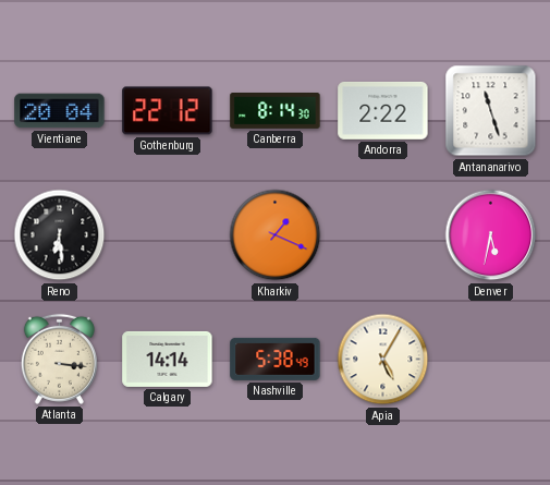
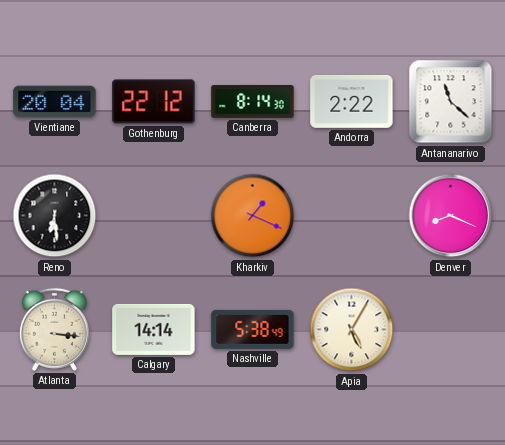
Antananarivo: 11:27 -> 11:22
Denver: 5:32 -> 8:19
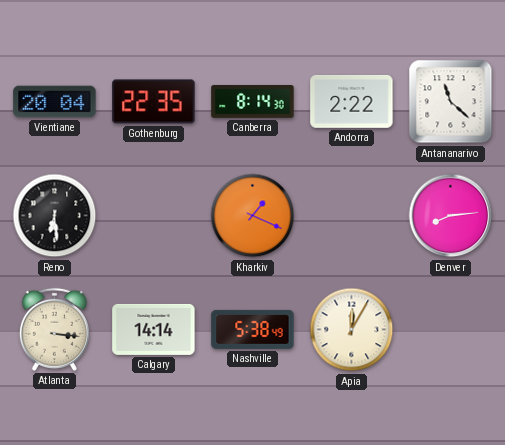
Gothenburg: 22:12 -> 22:35
Denver: 8:19 -> 8:14
Apia: 5:05 -> 12:05
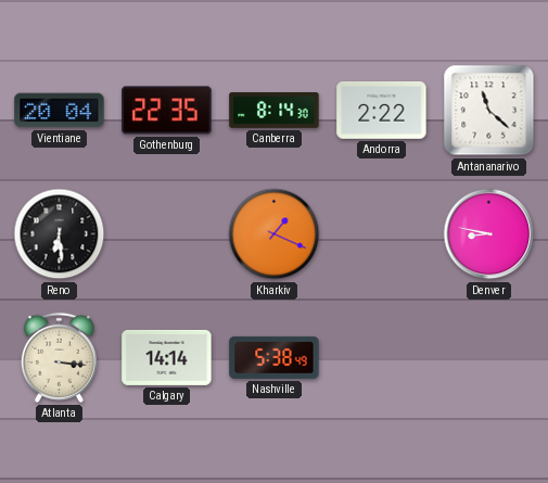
Denver: 8:14 -> 8:47
Apia: 12:05 -> none
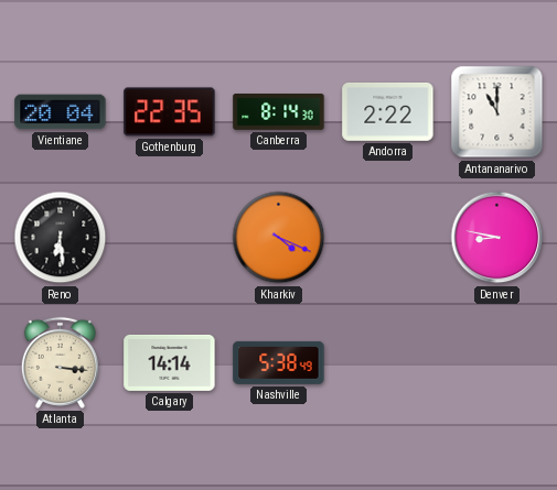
Antananarivo: 11:22 -> 11:00
Kharkiv: 1:19 -> 4:19
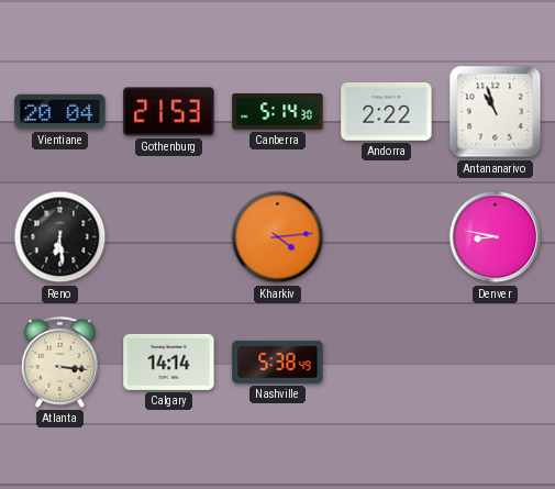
Gothenburg: 22:35 -> 21:53
Canberra: 8:14 -> 5:14
Antananarivo: 11:00 -> 10:57
Kharkiv: 4:19 -> 4:14
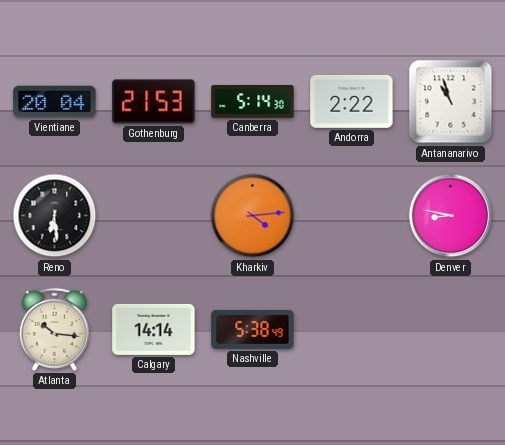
Atlanta: 3:16 -> 10:16
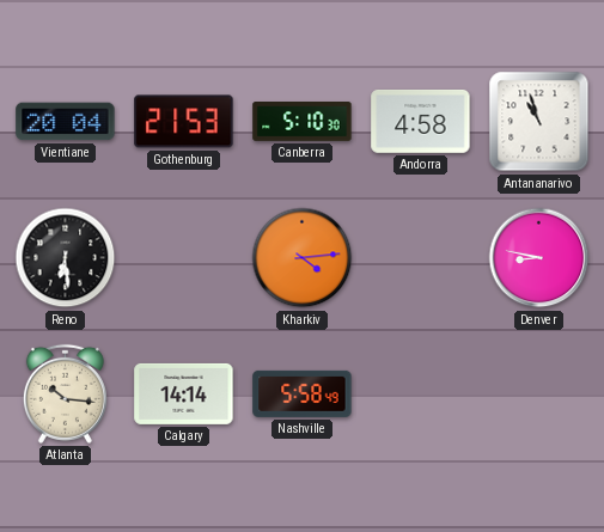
Canberra: 5:14 -> 5:10
Andorra: 2:22 -> 4:58
Nashville: 5:38 -> 5:58
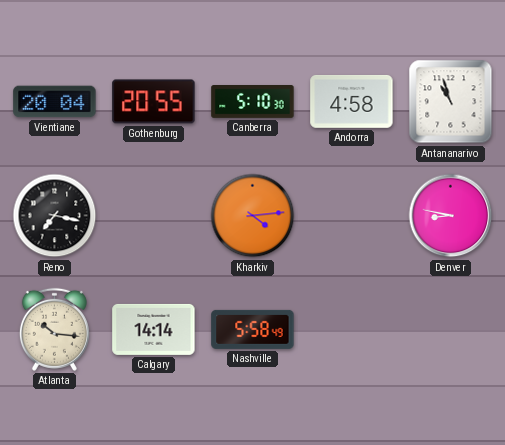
Gothenburg: 21:53 -> 20:55
Reno: 6:29 -> 7:17
